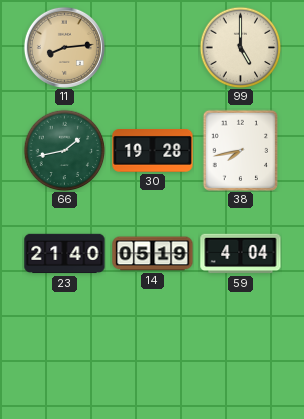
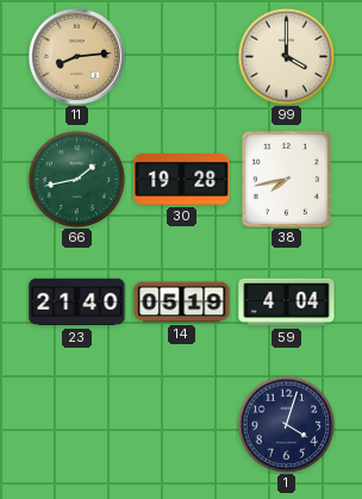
99: 5:00 -> 4:00
1: none -> 4:03
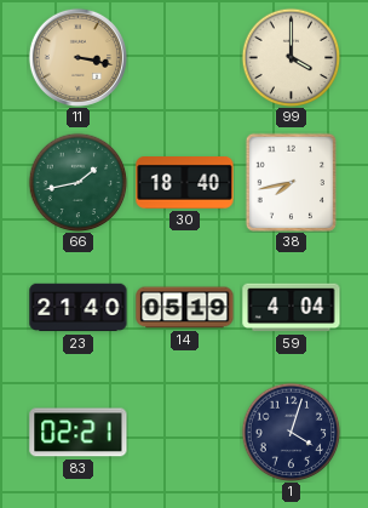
11: 8:14 -> 3:17
30: 19:28 -> 18:40
83: none -> 02:21
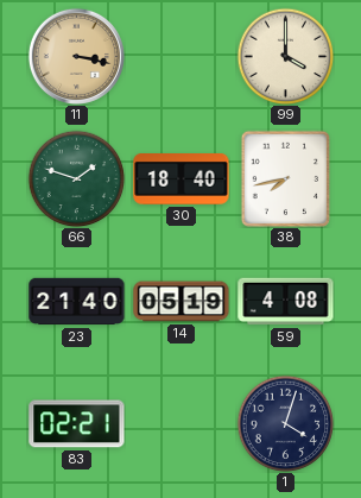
66: 1:43 -> 1:48
59: 4:04 -> 4:08
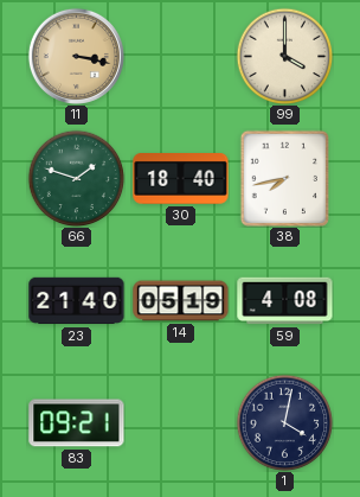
83: 02:21 -> 09:21
1: 4:03 -> 4:02
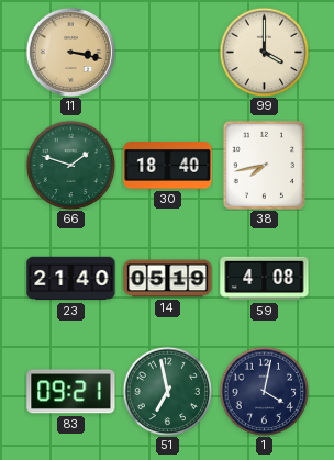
51: none -> 6:58
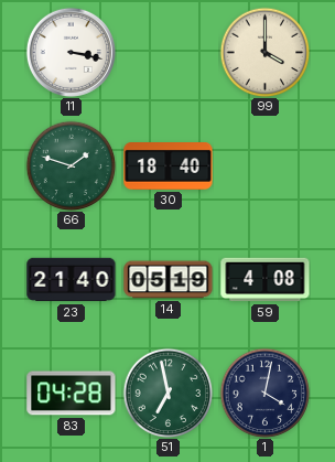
11 dial: champagne -> white
38: 7:43 -> none
83: 09:21 -> 04:28
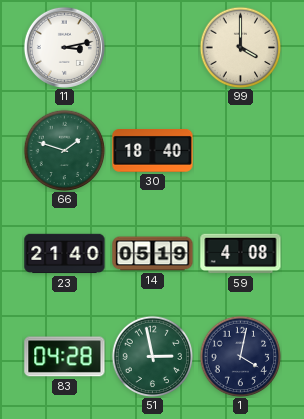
11: 3:17 -> 3:13
51: 6:58 -> 2:58
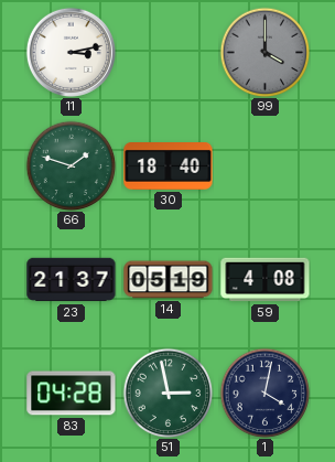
99 dial: cream -> grey
23: 21:40 -> 21:37
